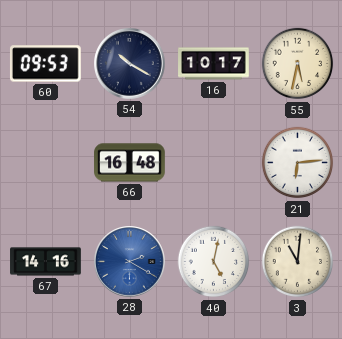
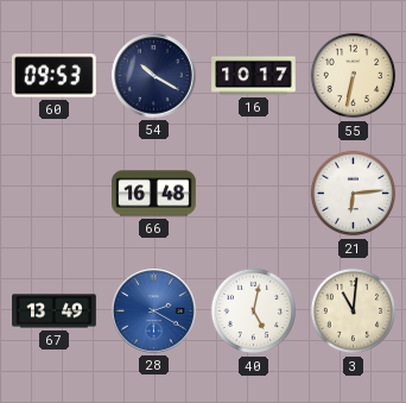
55: 5:32 -> 6:32
67: 14:16 -> 13:49
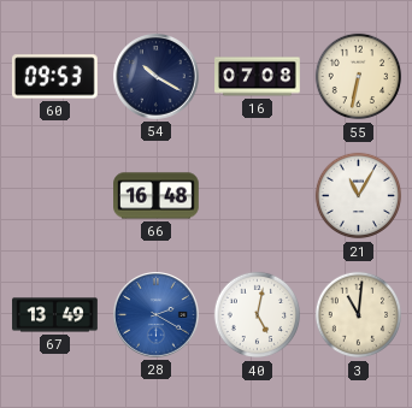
16: 10:17 -> 07:08
21: 6:14 -> 11:05
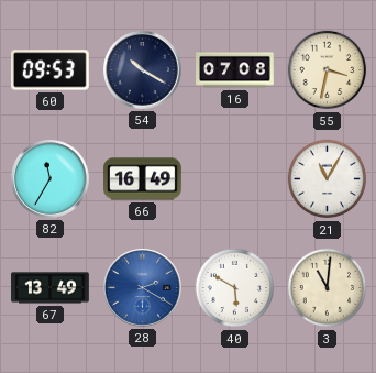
55: 6:32 -> 3:32
82: none -> 11:35
66: 16:48 -> 16:49
40: 5:02 -> 5:50
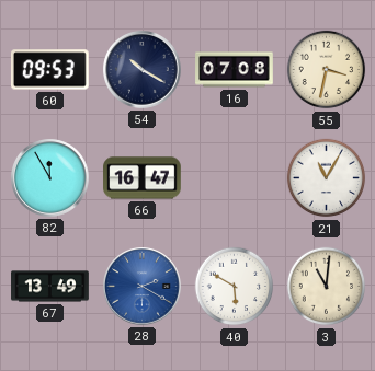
82: 11:35 -> 11:55
66: 16:49 -> 16:47
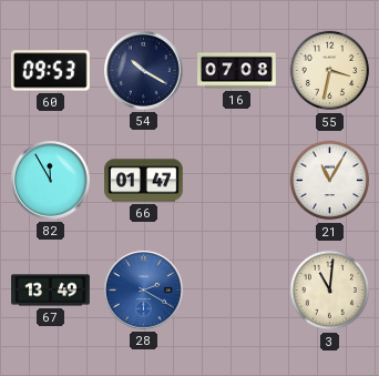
66: 16:47 -> 01:47
40: 5:50 -> none
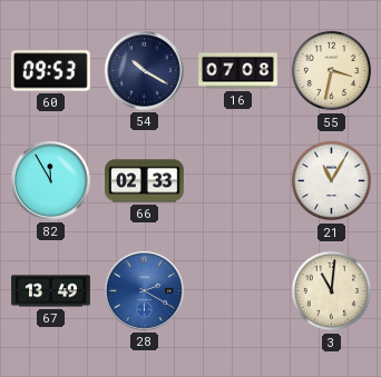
66: 01:47 -> 02:33
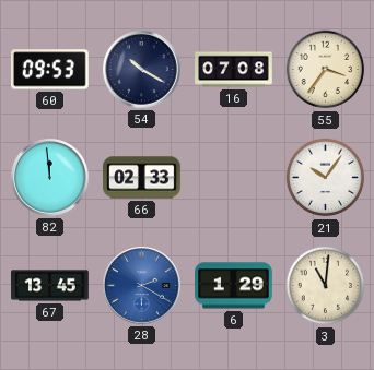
55: 3:32 -> 3:36
82: 11:55 -> 11:59
21: 11:05 -> 10:06
67: 13:49 -> 13:45
6: none -> 1:29
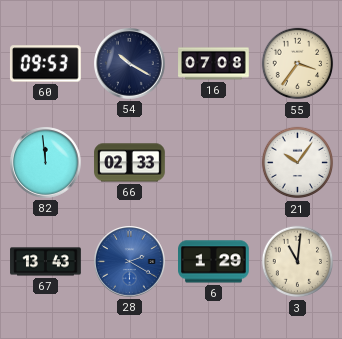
67: 13:45 -> 13:43
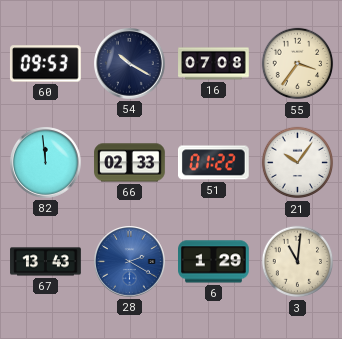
51: none -> 01:22
